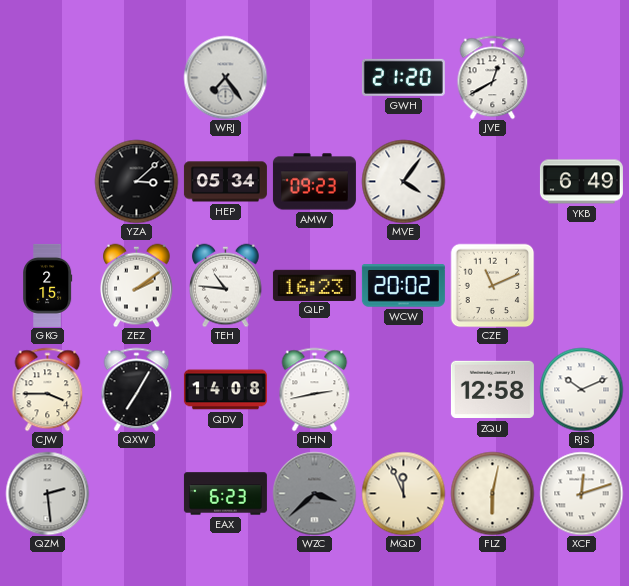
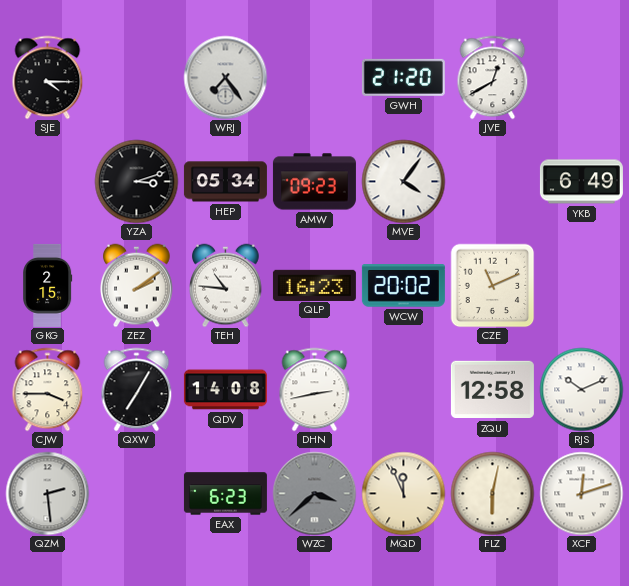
SJE: none -> 4:15
YZA: 3:08 -> 3:12
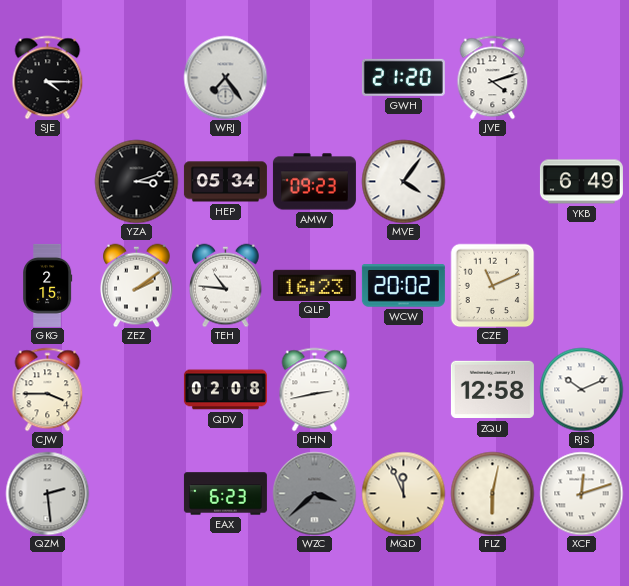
JVE: 12:40 -> 4:12
QXW: 7:05 -> none
QDV: 14:08 -> 02:08
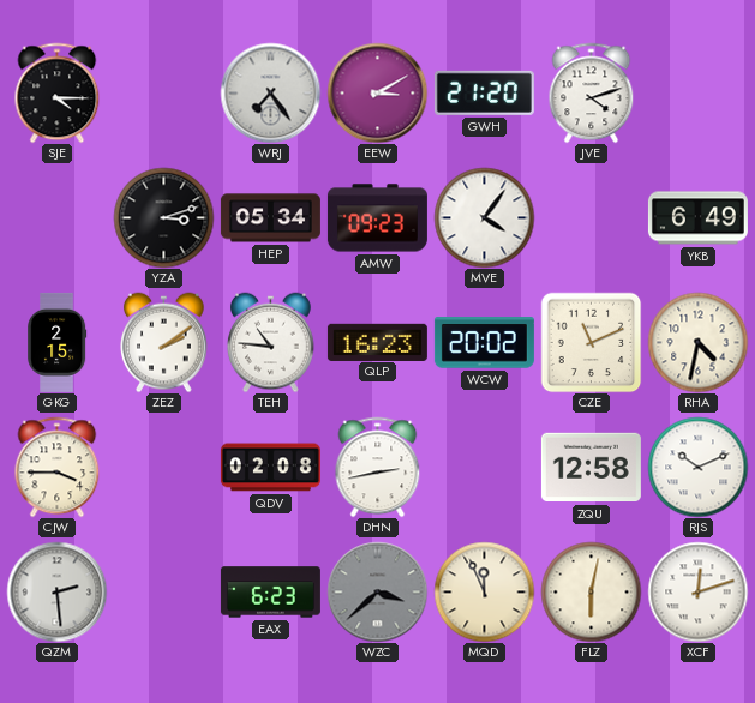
EEW: none -> 3:10
RHA: none -> 4:32
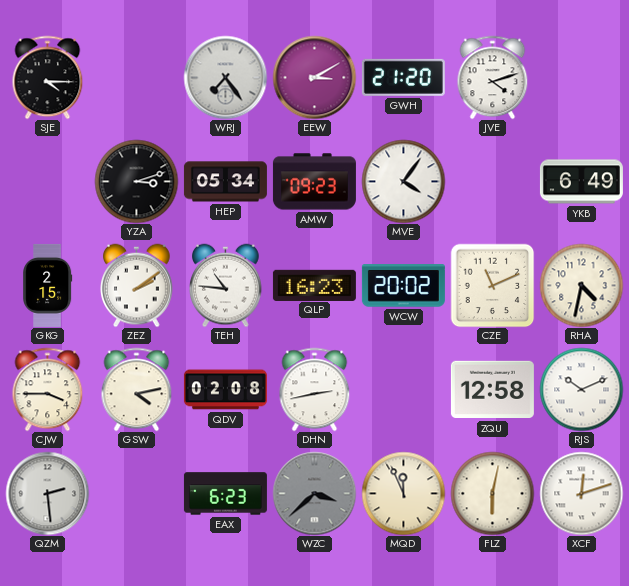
GSW: none -> 4:13
